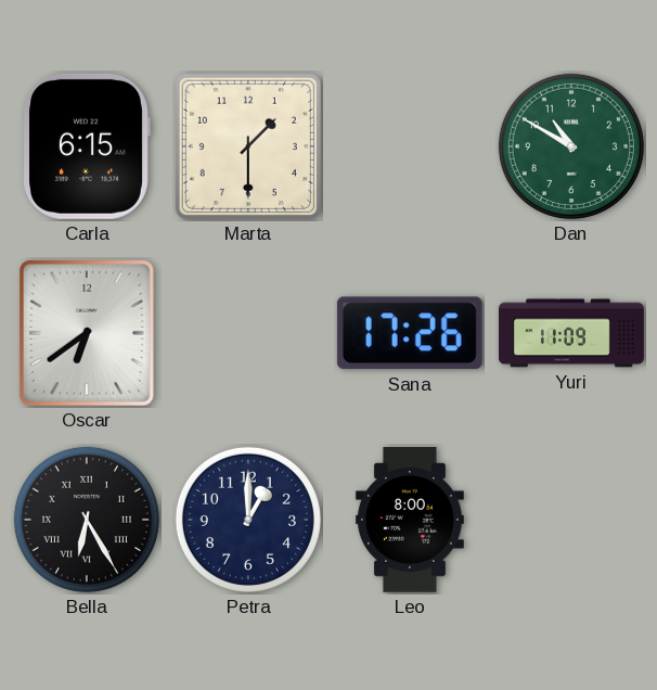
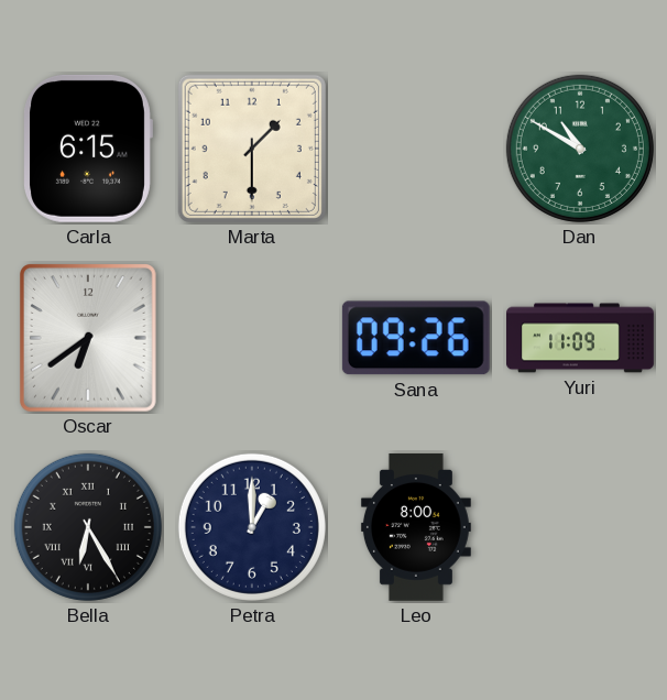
Sana: 17:26 -> 09:26
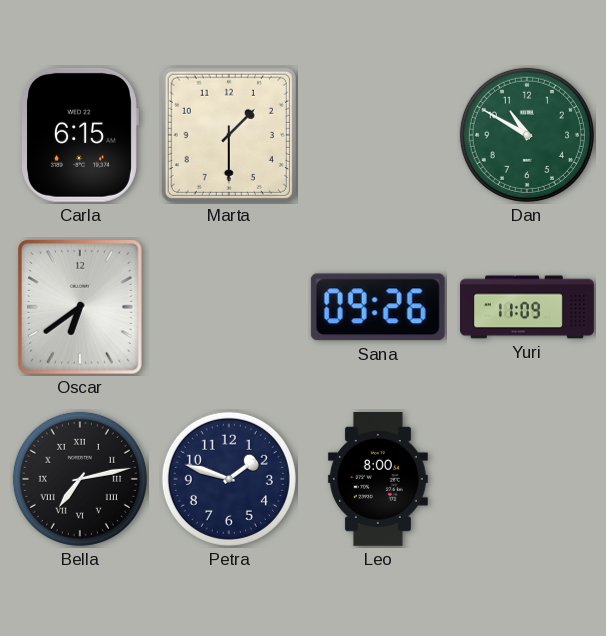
Bella: 6:25 -> 7:13
Petra: 1:00 -> 1:48
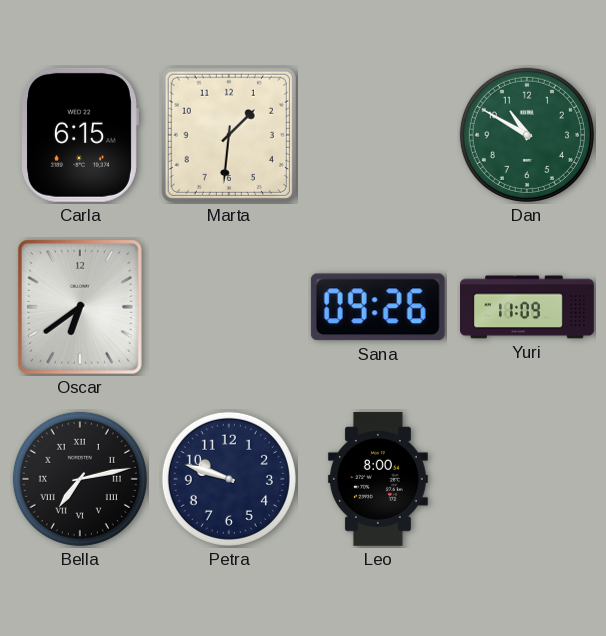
Marta: 1:30 -> 1:31
Petra: 1:48 -> 9:48
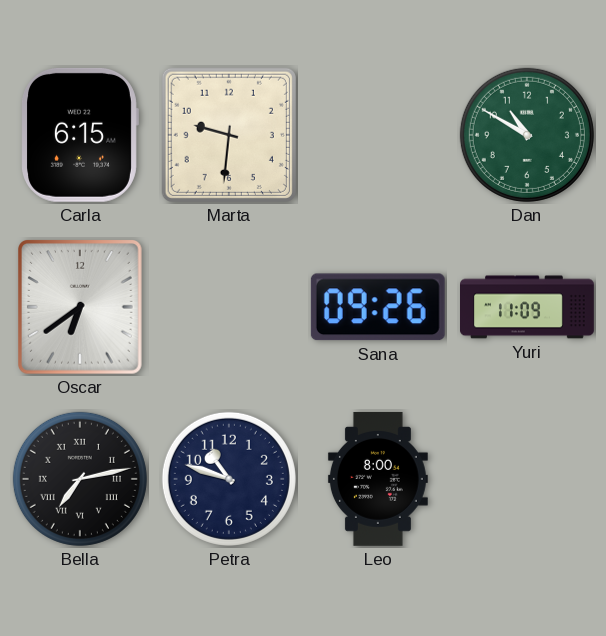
Marta: 1:31 -> 9:31
Petra: 9:48 -> 10:48
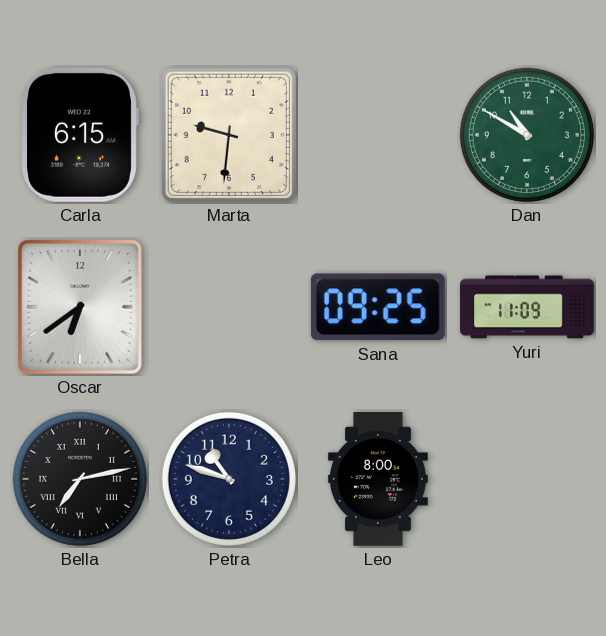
Sana: 09:26 -> 09:25
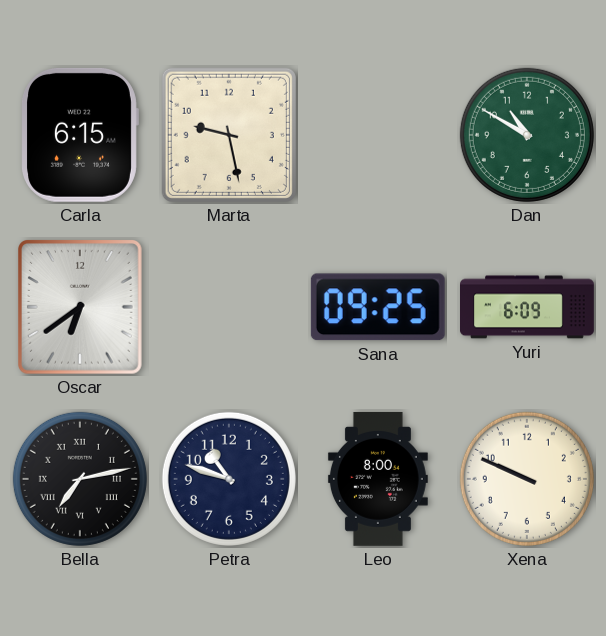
Marta: 9:31 -> 9:28
Yuri: 11:09 -> 6:09
Xena: none -> 9:49
